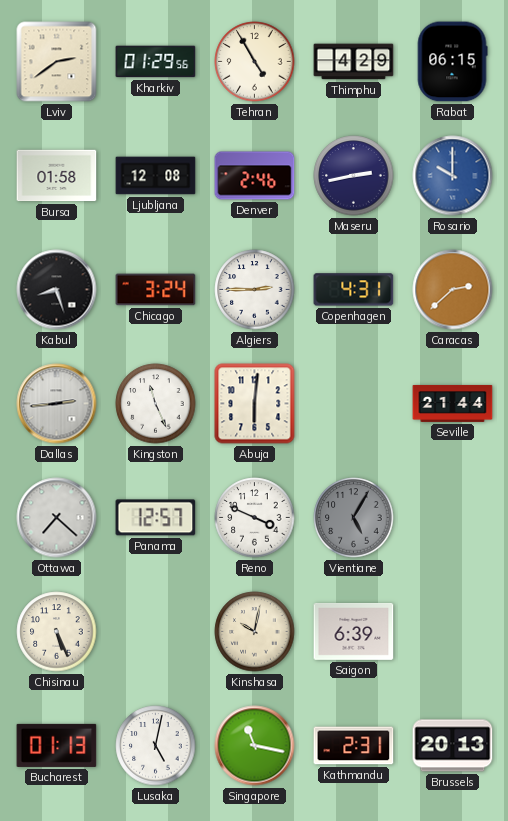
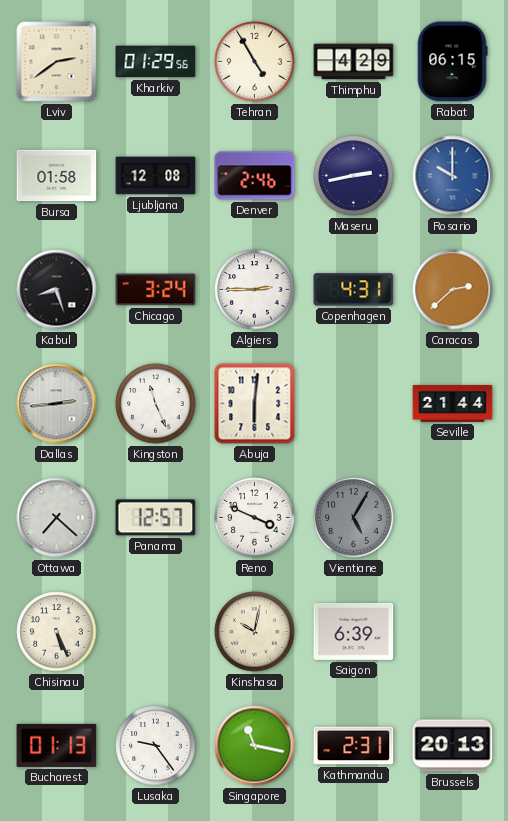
Lusaka: 5:02 -> 9:24
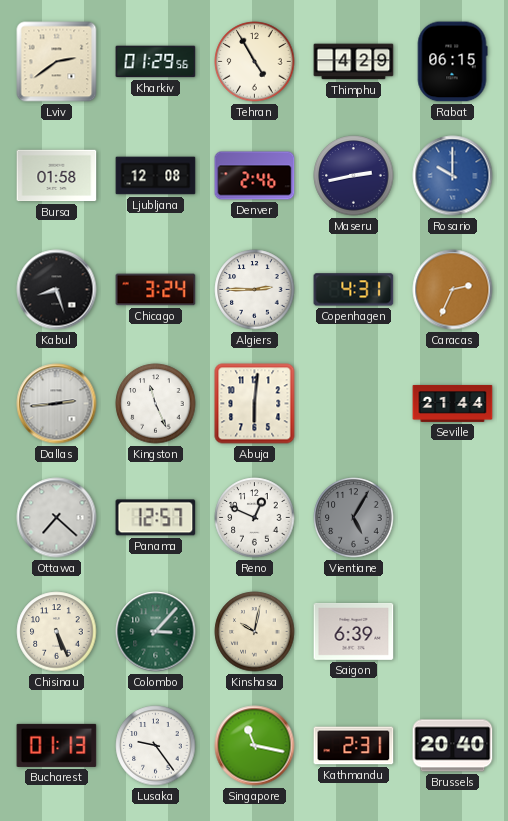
Caracas: 2:38 -> 2:34
Reno: 3:49 -> 12:49
Colombo: none -> 3:07
Brussels: 20:13 -> 20:40
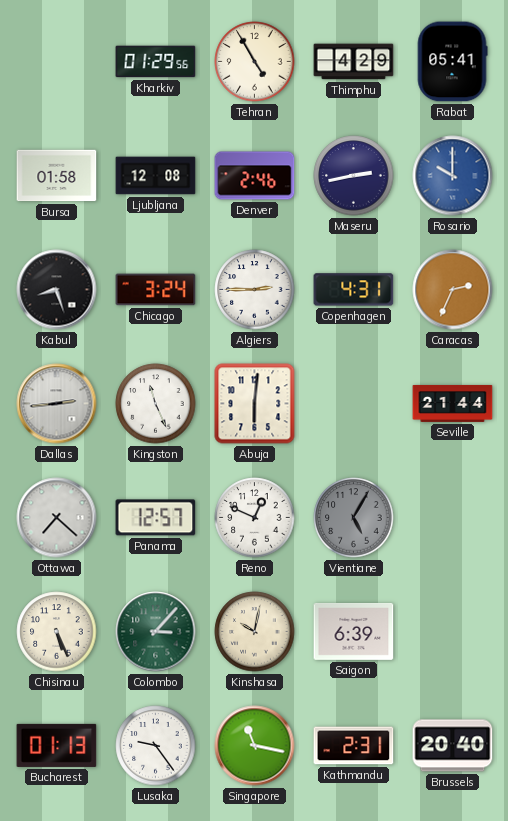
Lviv: 2:39 -> none
Rabat: 06:15 -> 05:41
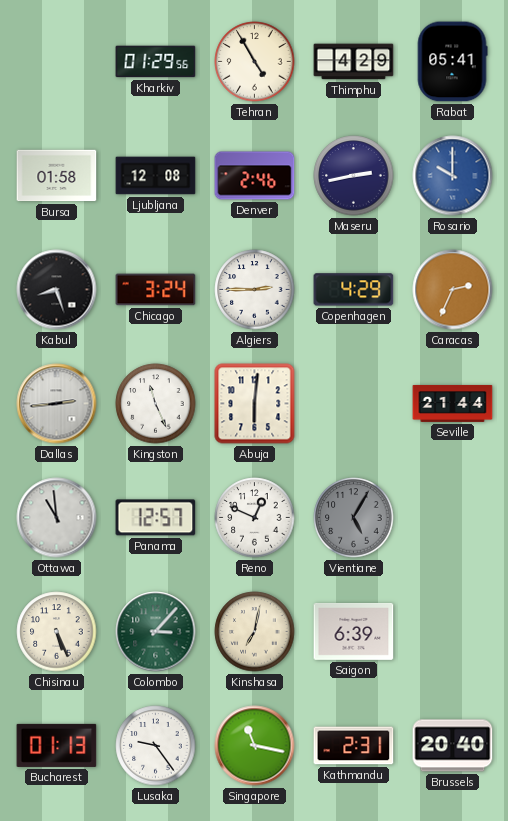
Copenhagen: 4:31 -> 4:29
Ottawa: 7:22 -> 10:59
Kinshasa: 10:02 -> 7:02
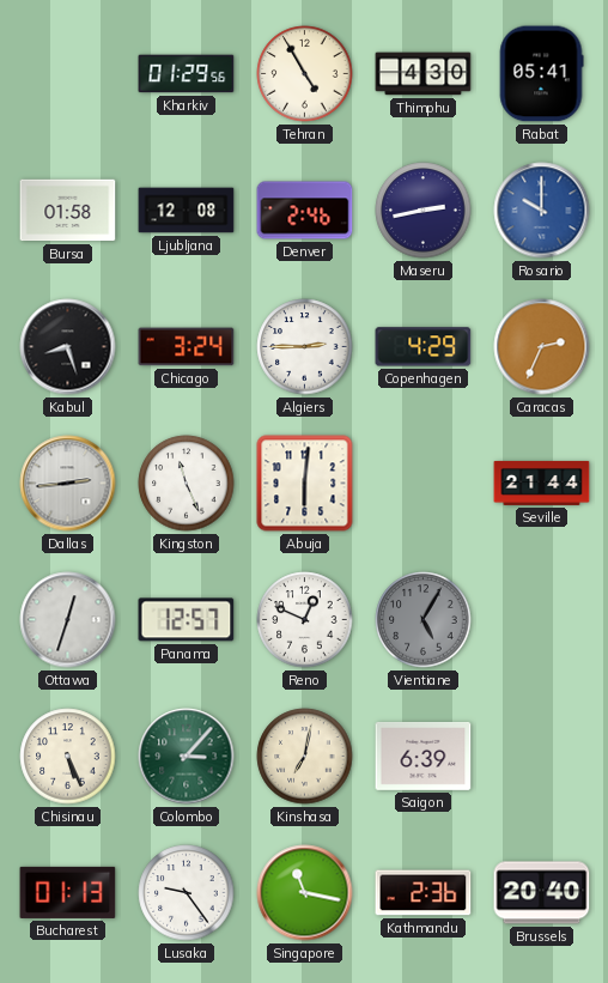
Thimphu: 4:29 -> 4:30
Ottawa: 10:59 -> 12:33
Kathmandu: 2:31 -> 2:36
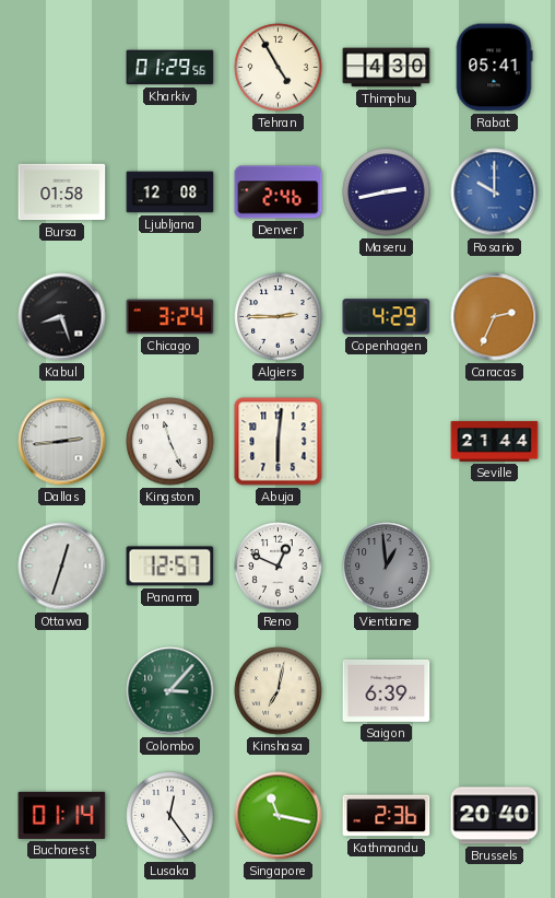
Vientiane: 5:05 -> 12:59
Chisinau: 5:26 -> none
Bucharest: 01:13 -> 01:14
Lusaka: 9:24 -> 12:24
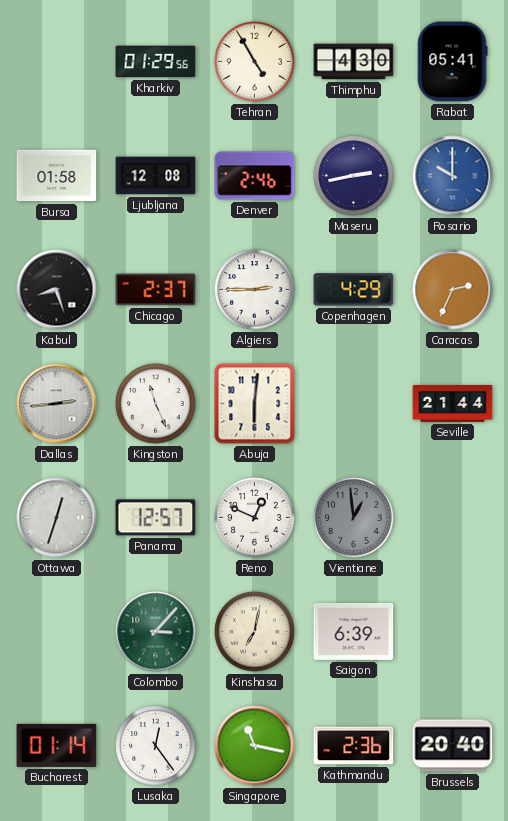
Chicago: 3:24 -> 2:37
